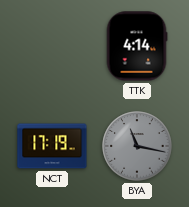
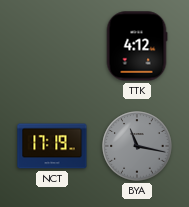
TTK: 4:14 -> 4:12
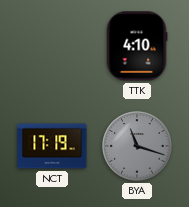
TTK: 4:12 -> 4:10
BYA: 11:17 -> 11:18
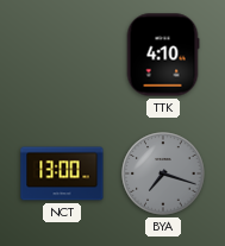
NCT: 17:19 -> 13:00
BYA: 11:18 -> 7:18
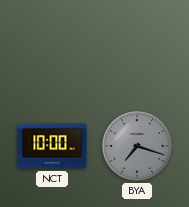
TTK: 4:10 -> none
NCT: 13:00 -> 10:00
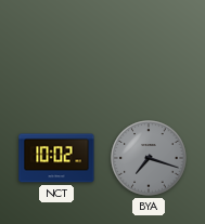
NCT: 10:00 -> 10:02
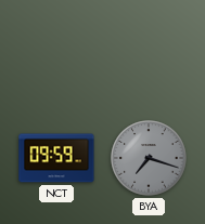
NCT: 10:02 -> 09:59
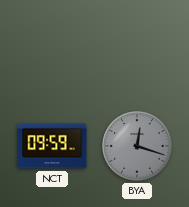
BYA: 7:18 -> 12:18
